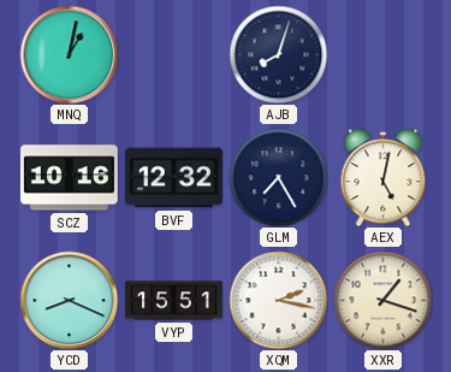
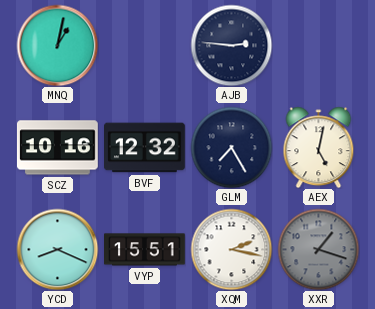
AJB: 8:03 -> 2:46
XXR dial: cream -> grey
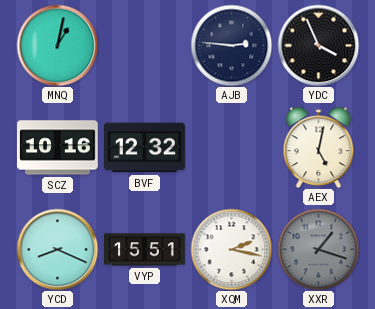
YDC: none -> 3:56
GLM: 7:25 -> none
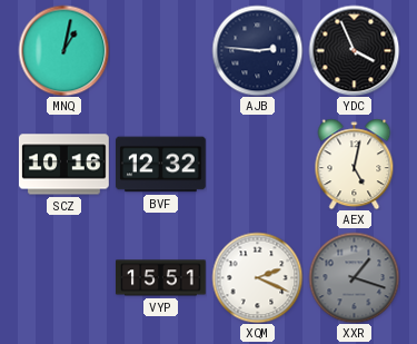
YCD: 8:19 -> none
XQM: 2:17 -> 2:19
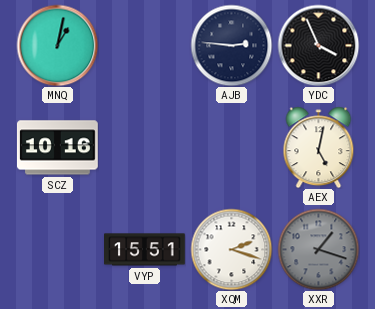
BVF: 12:32 -> none
XQM: 2:19 -> 2:18
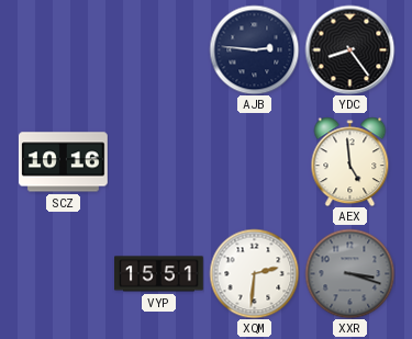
MNQ: 1:02 -> none
YDC: 3:56 -> 8:24
AEX: 5:02 -> 4:59
XQM: 2:18 -> 2:31
XXR: 1:18 -> 3:18
